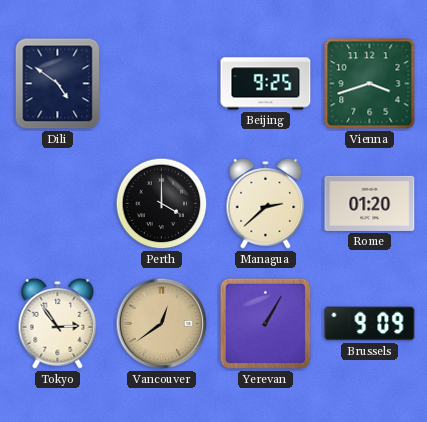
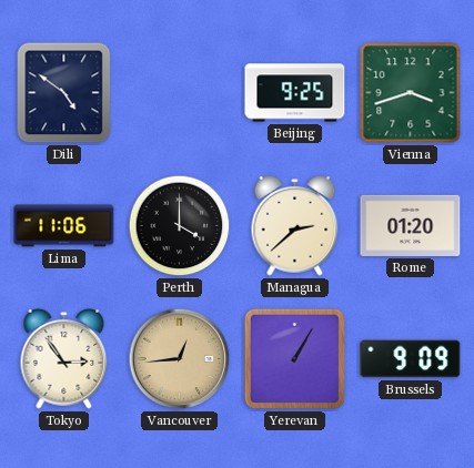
Lima: none -> 11:06
Vancouver: 12:39 -> 12:44
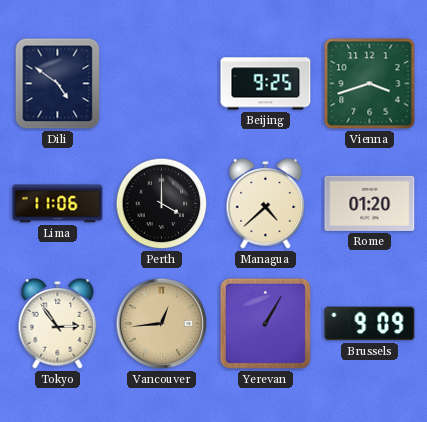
Managua: 2:38 -> 4:38
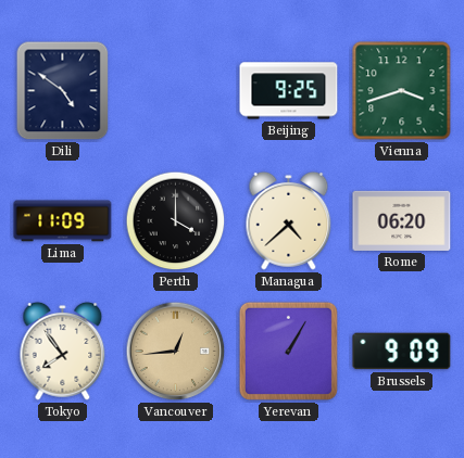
Lima: 11:06 -> 11:09
Rome: 01:20 -> 06:20
Tokyo: 2:54 -> 7:54
